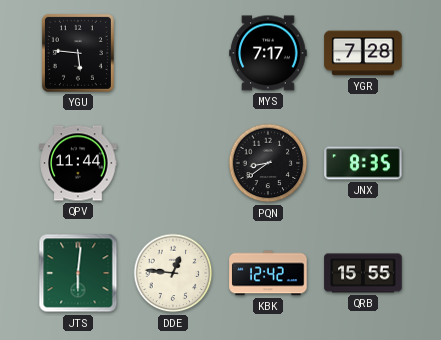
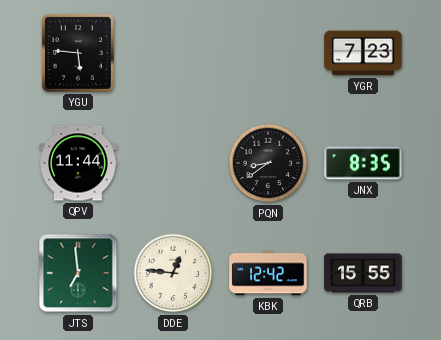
MYS: 7:17 -> none
YGR: 7:28 -> 7:23
JTS: 6:01 -> 6:59
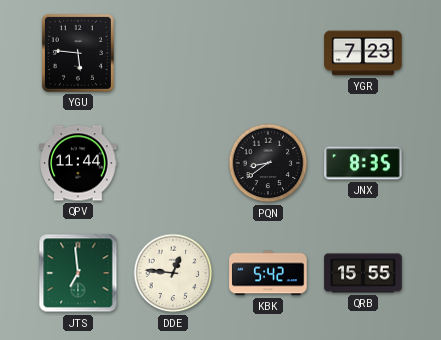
KBK: 12:42 -> 5:42
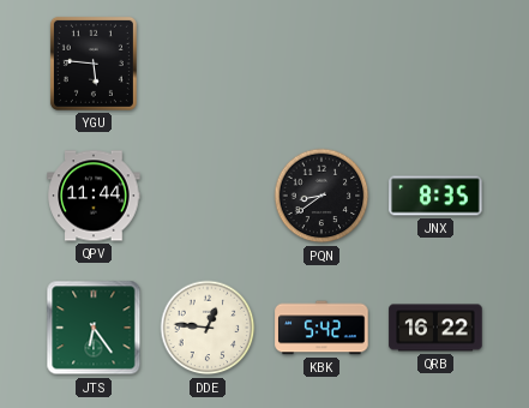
YGR: 7:23 -> none
JTS: 6:59 -> 6:24
QRB: 15:55 -> 16:22
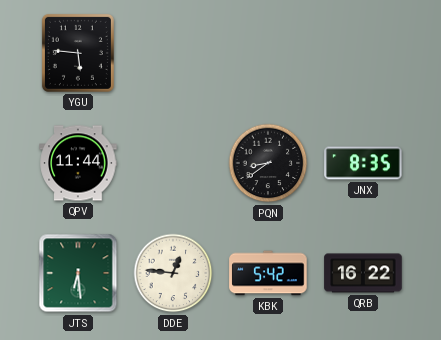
JTS: 6:24 -> 6:29
